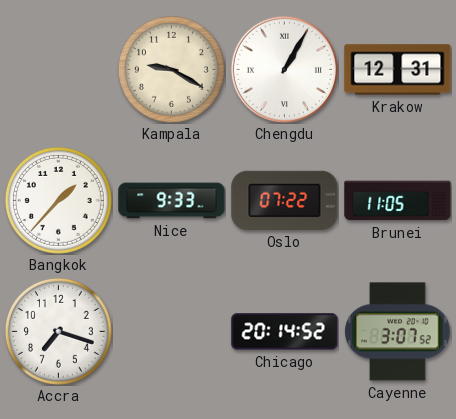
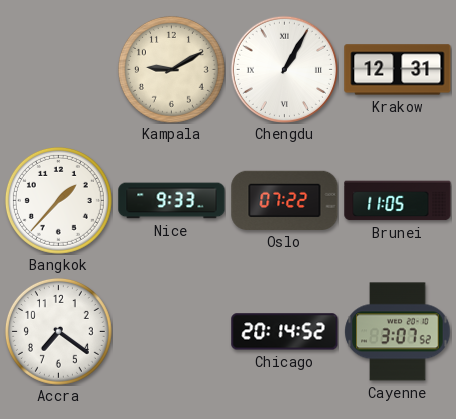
Kampala: 9:20 -> 9:10
Accra: 7:18 -> 7:21
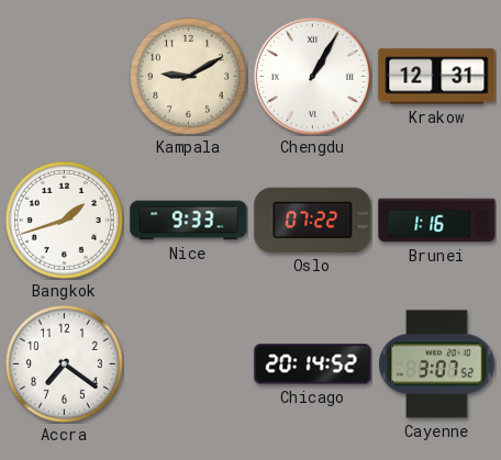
Bangkok: 1:37 -> 1:42
Brunei: 11:05 -> 1:16
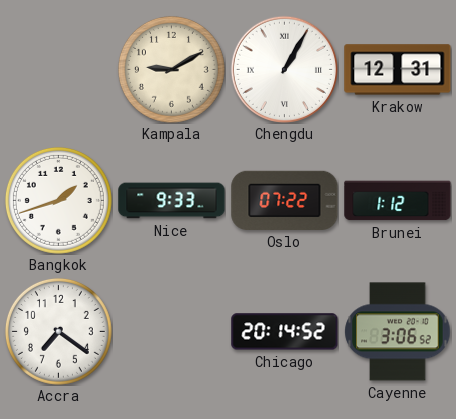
Brunei: 1:16 -> 1:12
Cayenne: 3:07 -> 3:06
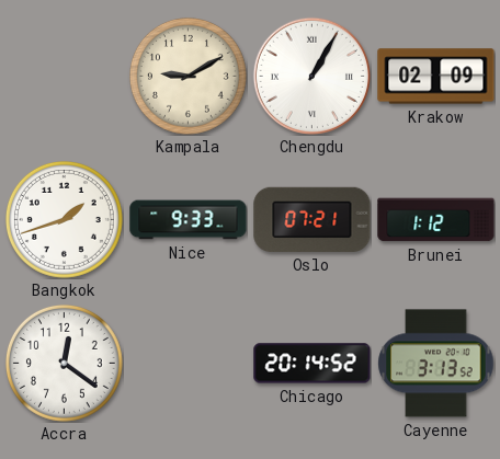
Krakow: 12:31 -> 02:09
Oslo: 07:22 -> 07:21
Accra: 7:21 -> 12:21
Cayenne: 3:06 -> 3:13
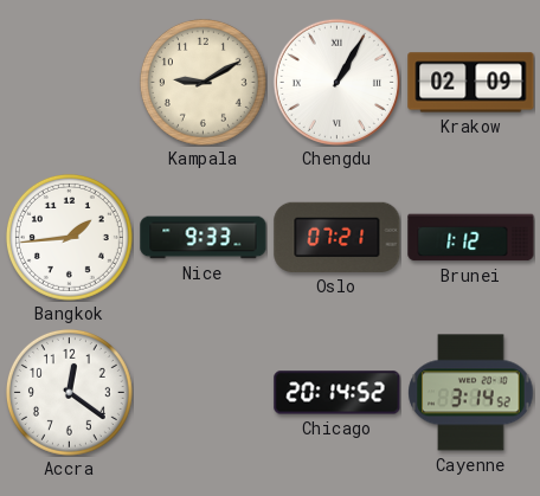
Bangkok: 1:42 -> 1:44
Cayenne: 3:13 -> 3:14
